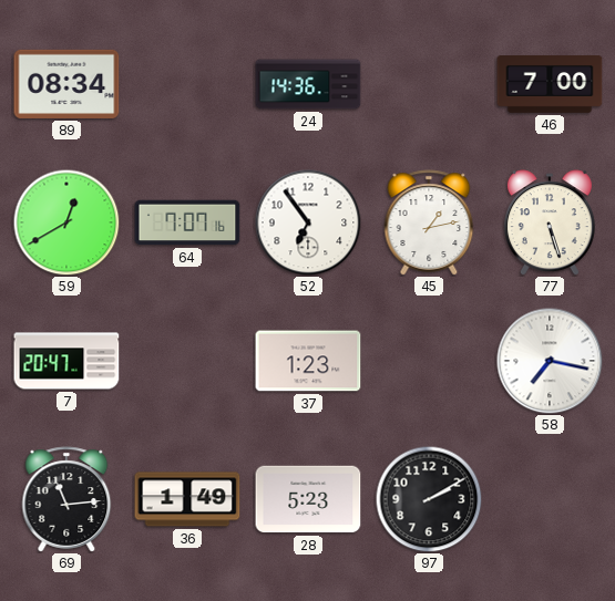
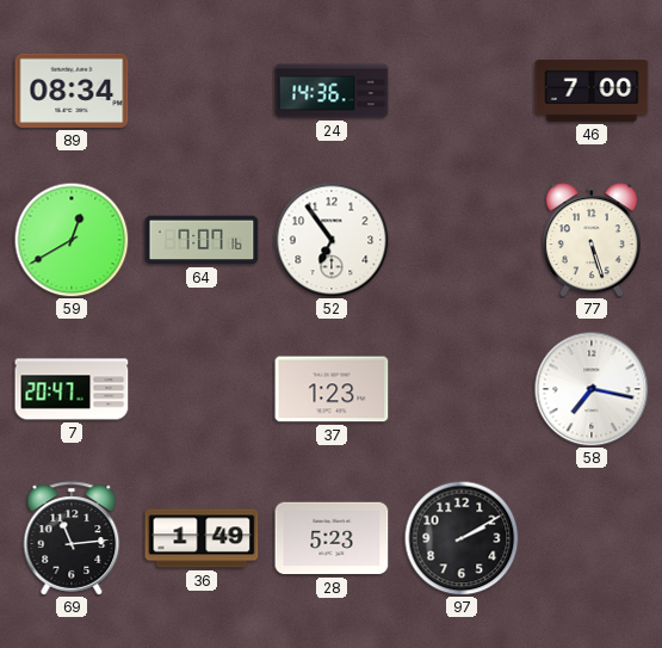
45: 1:13 -> none
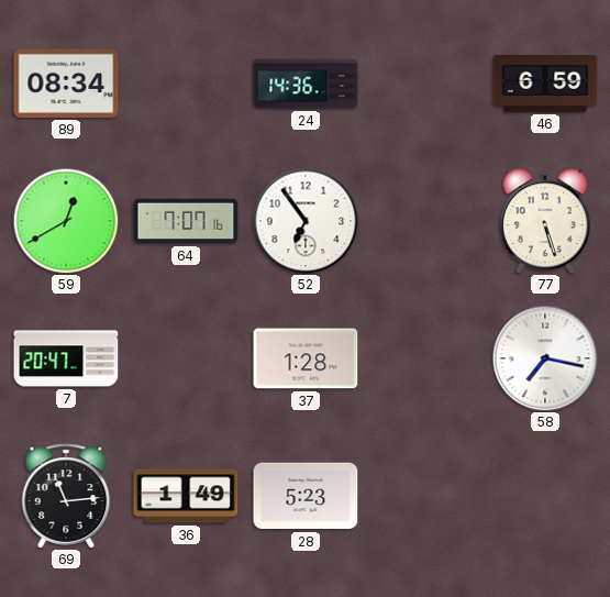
46: 7:00 -> 6:59
37: 1:23 -> 1:28
97: 2:10 -> none
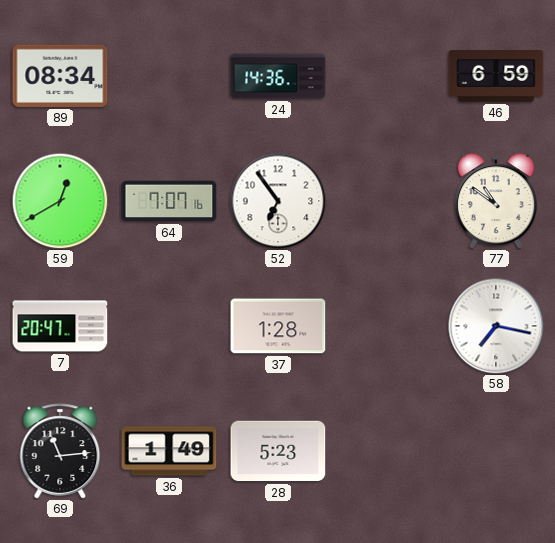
77: 5:27 -> 10:51
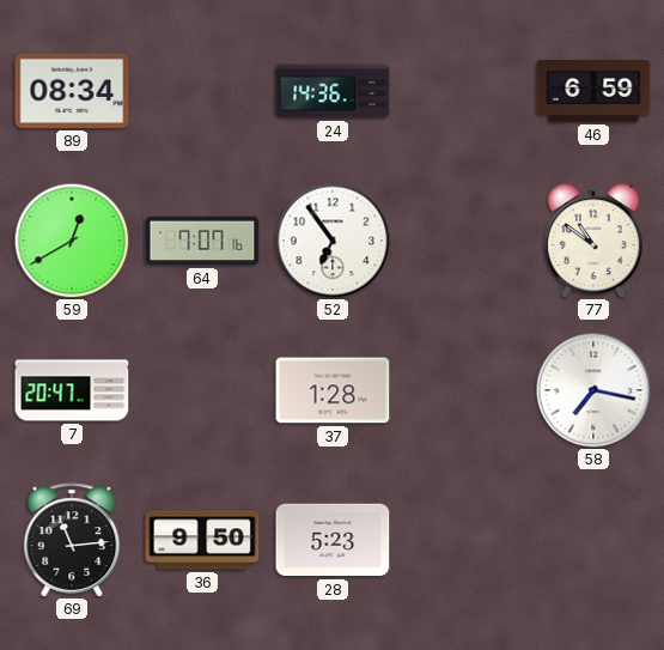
36: 1:49 -> 9:50
